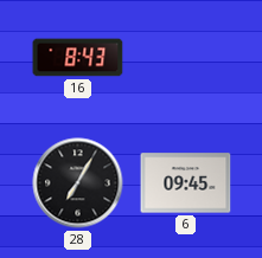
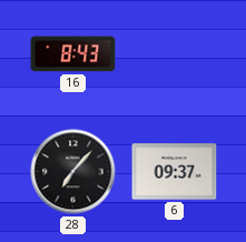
28: 7:05 -> 7:07
6: 09:45 -> 09:37
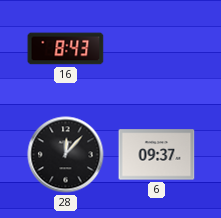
28: 7:07 -> 12:07
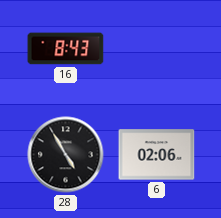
28: 12:07 -> 4:55
6: 09:37 -> 02:06
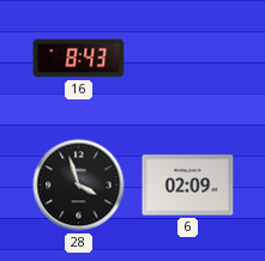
28: 4:55 -> 3:57
6: 02:06 -> 02:09
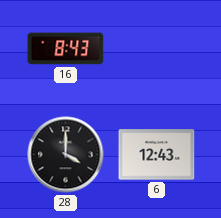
28: 3:57 -> 4:00
6: 02:09 -> 12:43
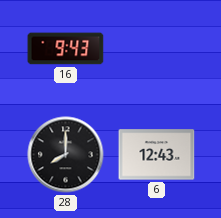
16: 8:43 -> 9:43
28: 4:00 -> 8:00
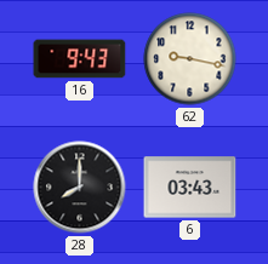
62: none -> 9:17
6: 12:43 -> 03:43
